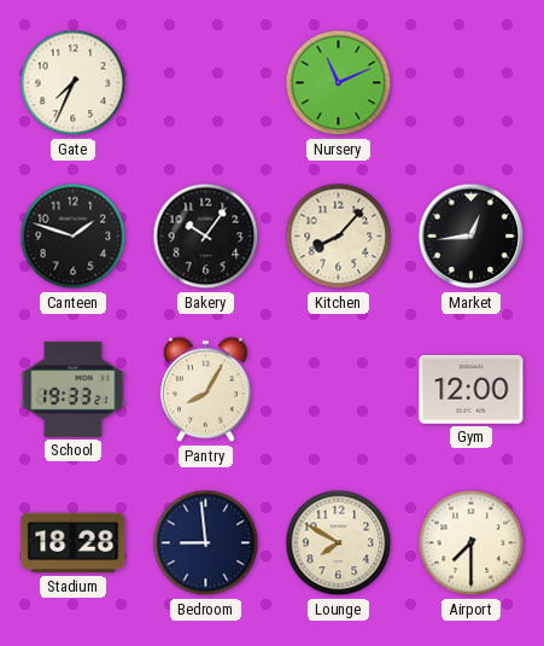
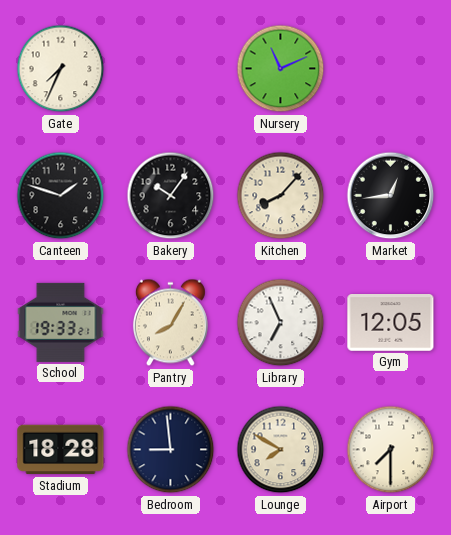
Library: none -> 6:56
Gym: 12:00 -> 12:05
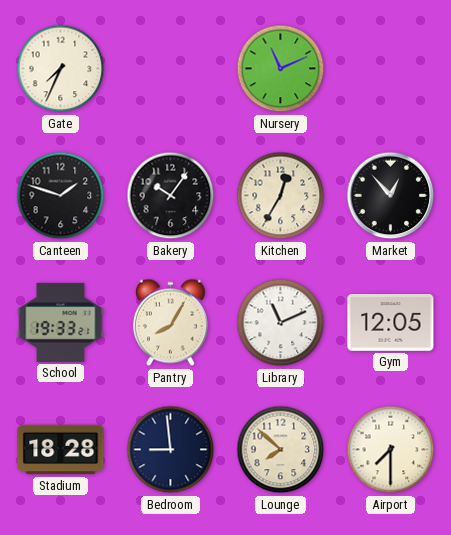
Kitchen: 8:07 -> 12:35
Market: 12:44 -> 12:53
Library: 6:56 -> 11:11
Lounge: 7:50 -> 7:52
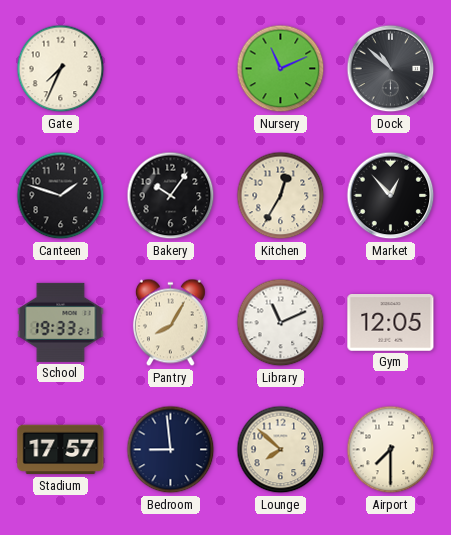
Dock: none -> 10:52
Stadium: 18:28 -> 17:57
